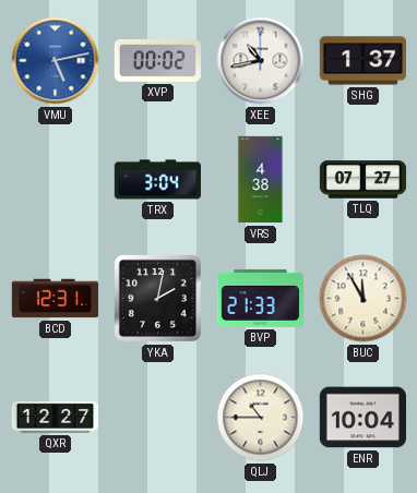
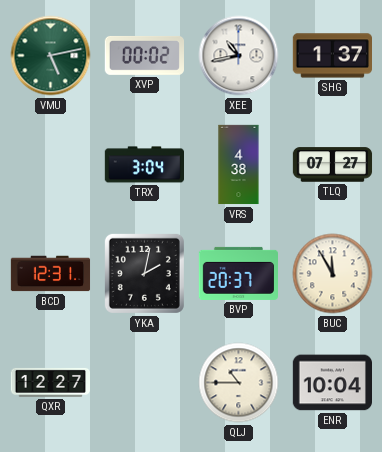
VMU dial: blue -> green
BVP: 21:33 -> 20:37
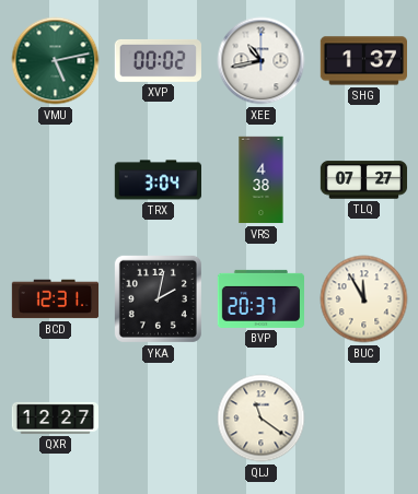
QLJ: 10:45 -> 11:21
ENR: 10:04 -> none
